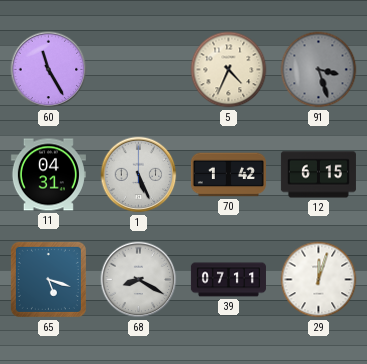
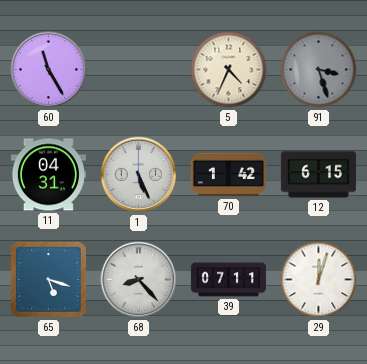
68: 8:20 -> 8:23
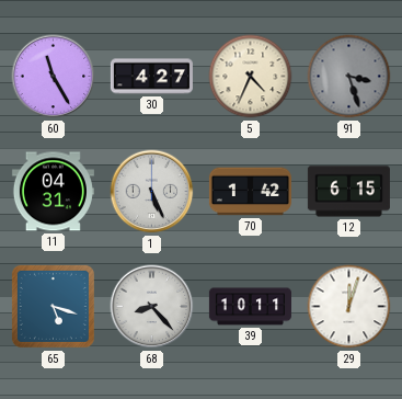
30: none -> 4:27
39: 07:11 -> 10:11
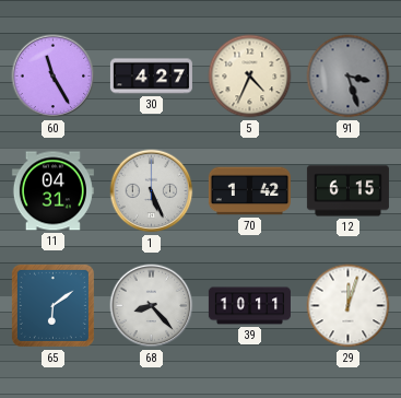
65: 5:18 -> 6:09
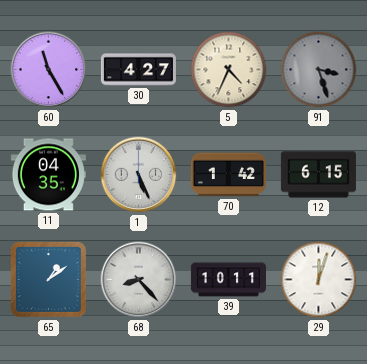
11: 04:31 -> 04:35
65: 6:09 -> 1:09
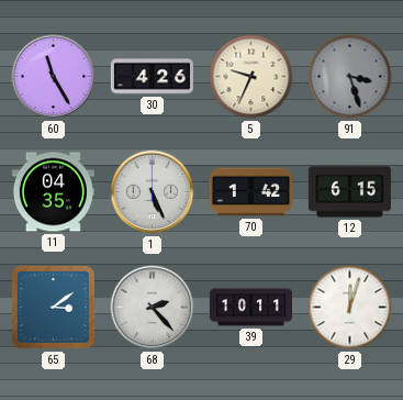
30: 4:27 -> 4:26
5: 4:34 -> 9:34
65: 1:09 -> 3:09
68: 8:23 -> 2:23
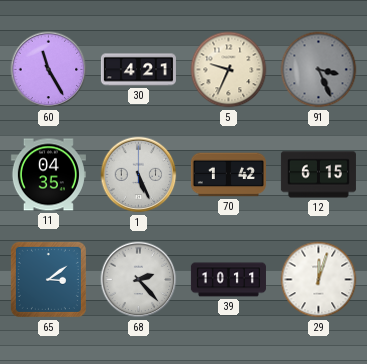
30: 4:26 -> 4:21
91: 3:27 -> 3:26
